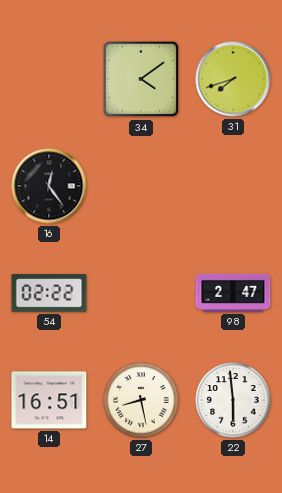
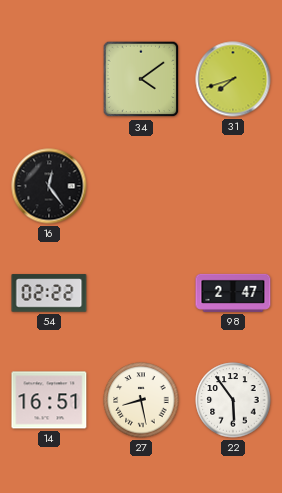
22: 5:59 -> 5:54
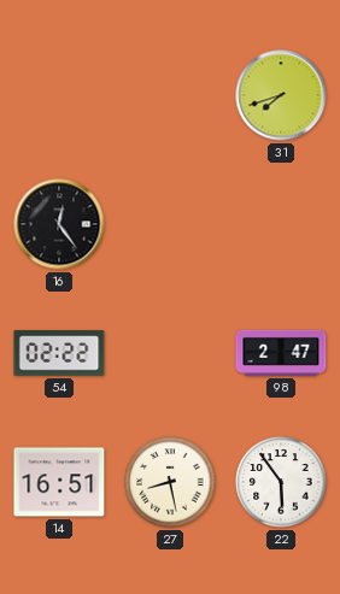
34: 4:09 -> none
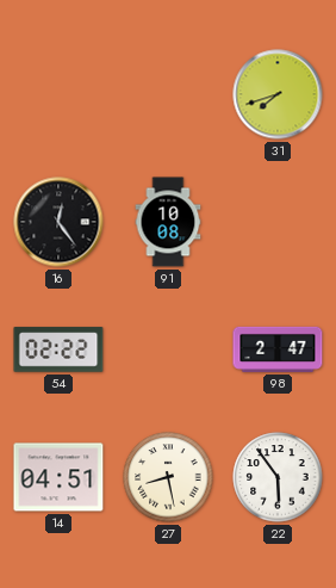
91: none -> 10:08
14: 16:51 -> 04:51
